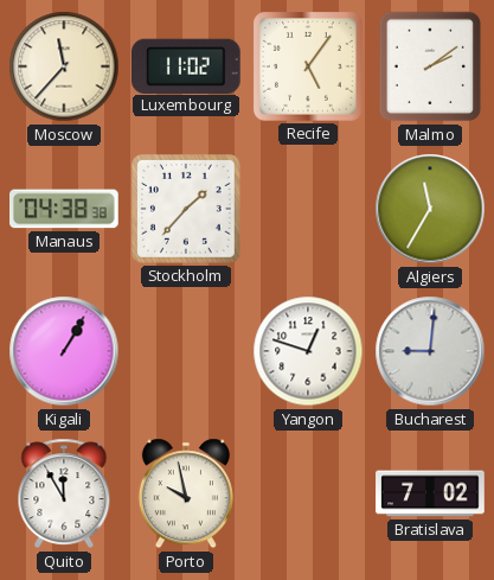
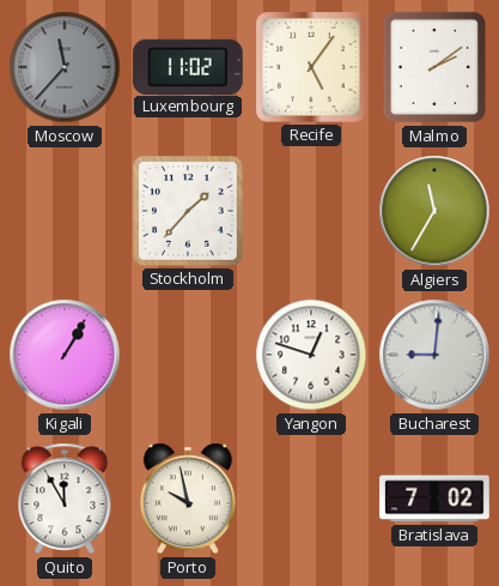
Moscow dial: cream -> grey
Manaus: 04:38 -> none
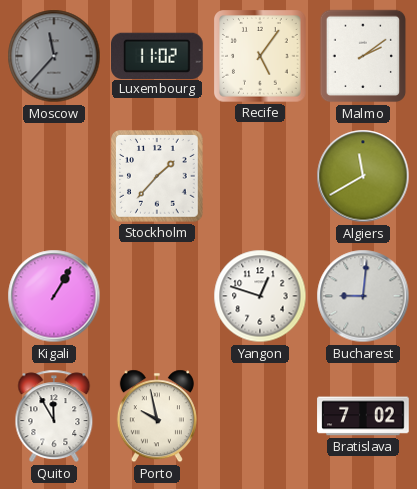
Algiers: 11:35 -> 11:40
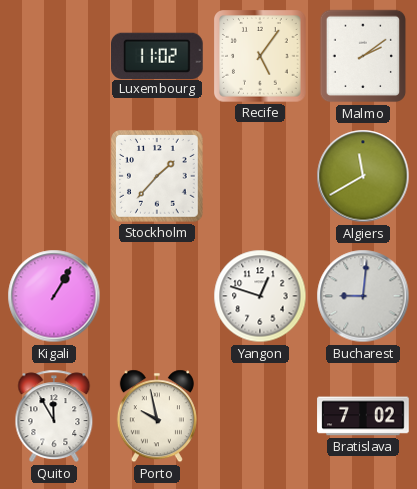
Moscow: 11:37 -> none
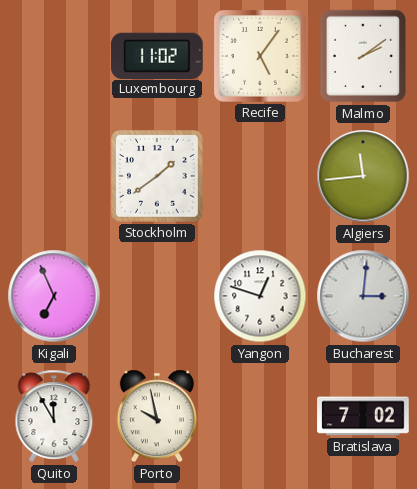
Stockholm: 1:37 -> 1:39
Algiers: 11:40 -> 11:44
Kigali: 1:05 -> 6:56
Bucharest: 9:01 -> 3:01
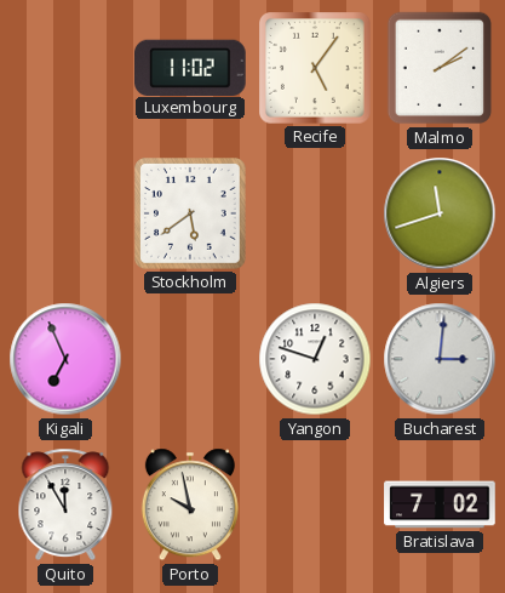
Stockholm: 1:39 -> 5:39
Algiers: 11:44 -> 11:42
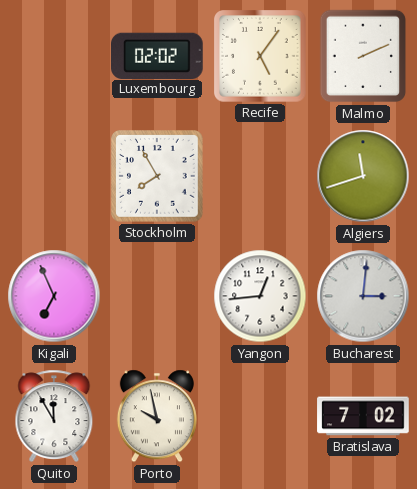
Luxembourg: 11:02 -> 02:02
Malmo: 2:09 -> 2:11
Stockholm: 5:39 -> 7:55
Yangon: 12:48 -> 12:44
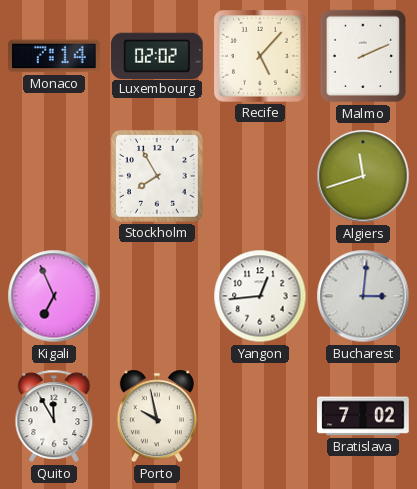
Monaco: none -> 7:14
Recife: 5:06 -> 5:07
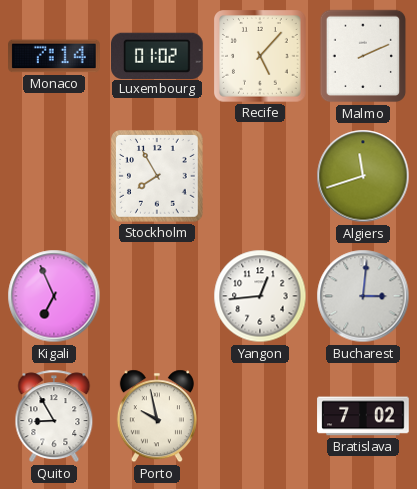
Luxembourg: 02:02 -> 01:02
Quito: 11:55 -> 8:55
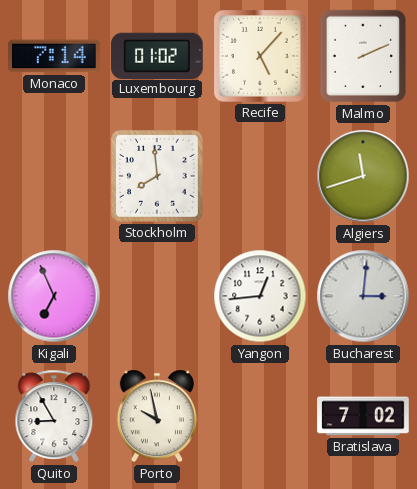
Stockholm: 7:55 -> 7:59
